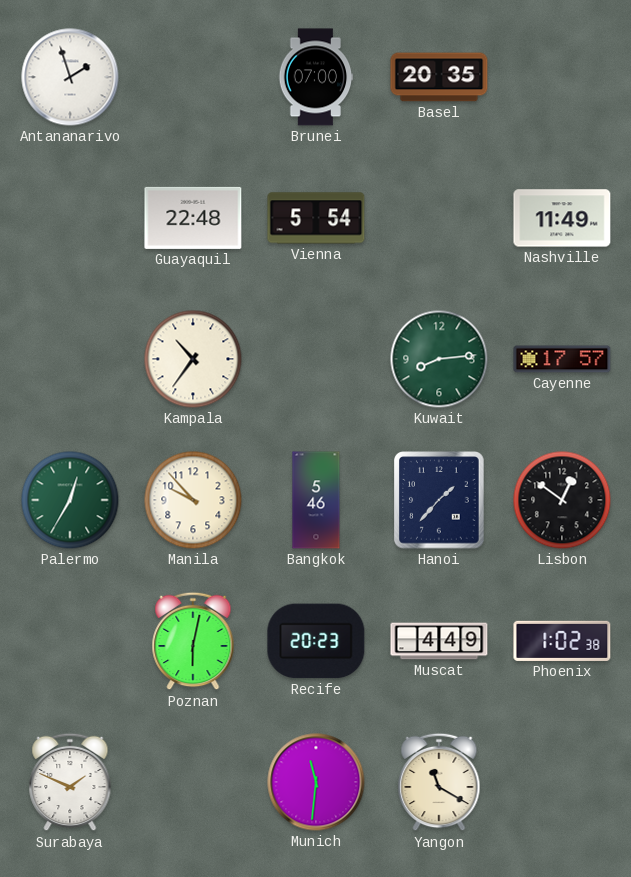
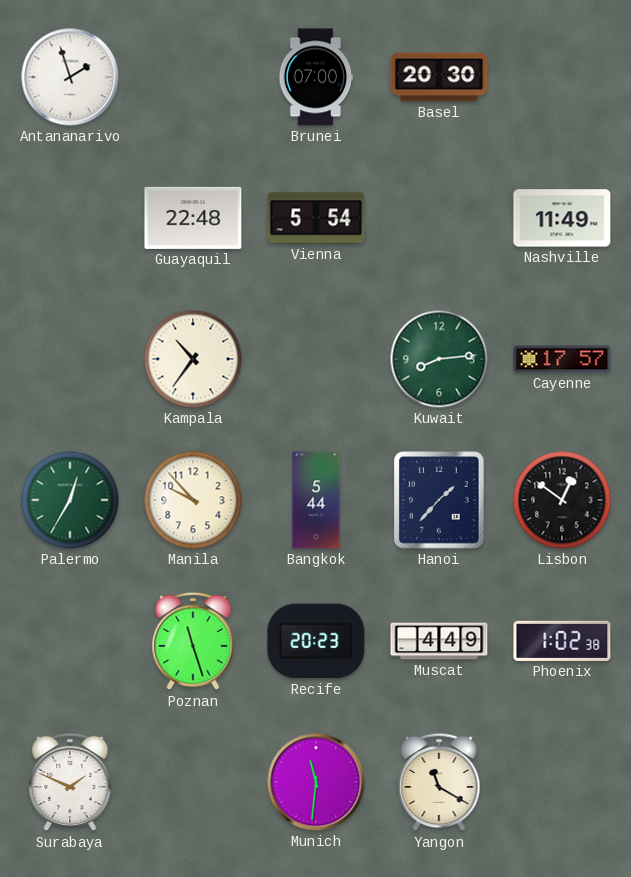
Basel: 20:35 -> 20:30
Bangkok: 5:46 -> 5:44
Poznan: 6:02 -> 11:27
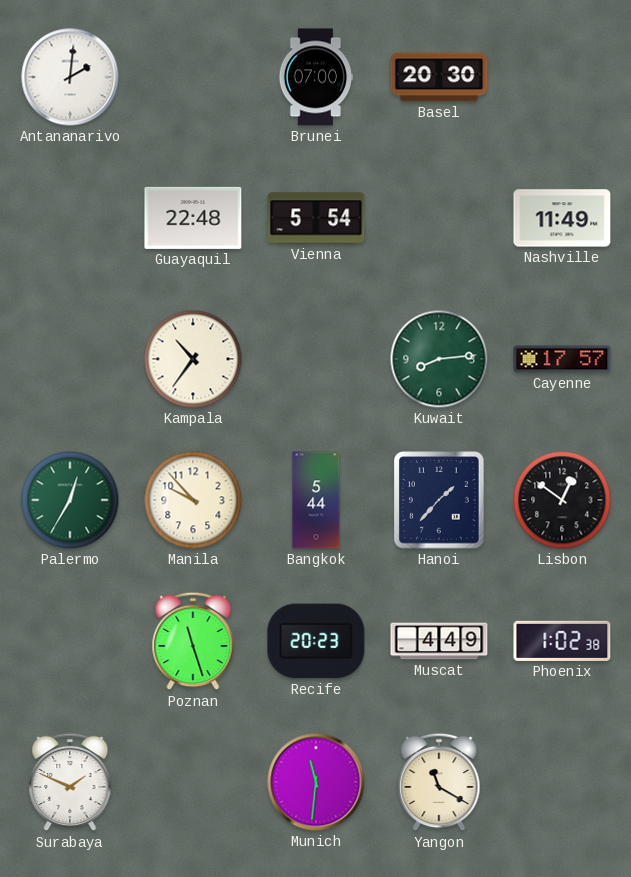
Antananarivo: 1:57 -> 2:01
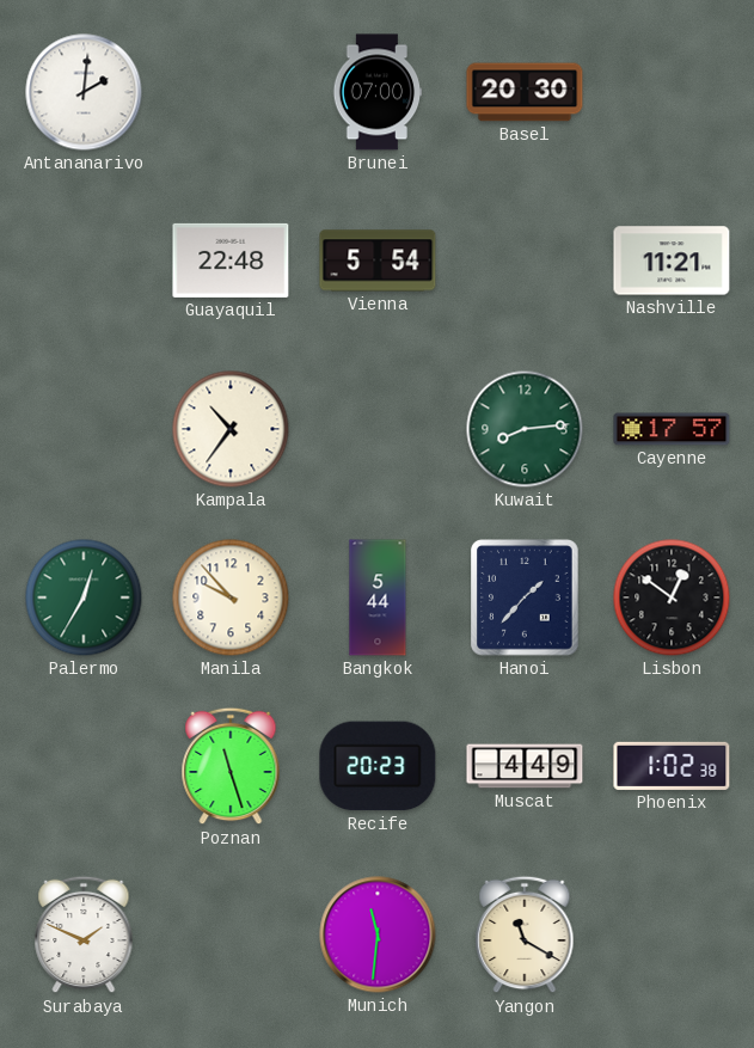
Nashville: 11:49 -> 11:21
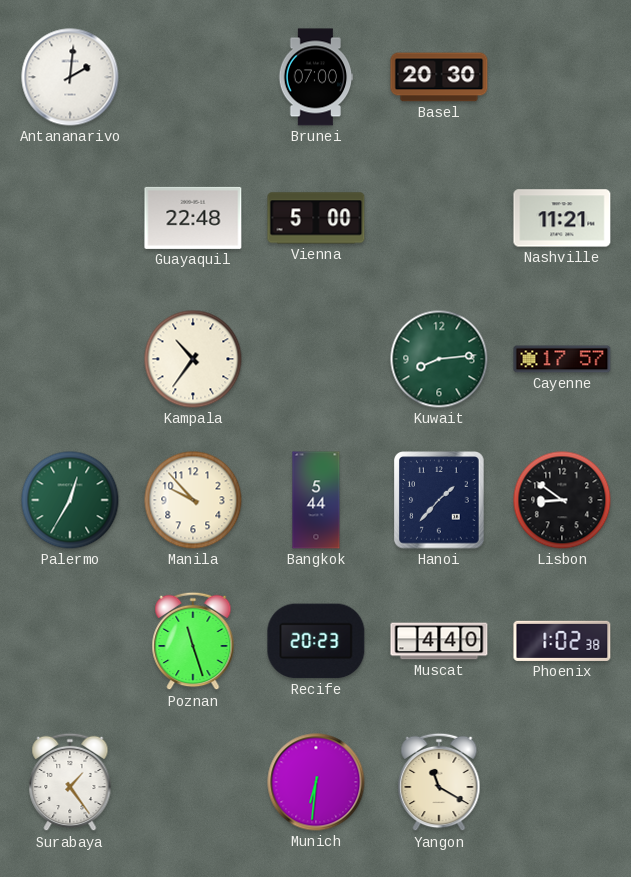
Vienna: 5:54 -> 5:00
Lisbon: 12:51 -> 8:51
Muscat: 4:49 -> 4:40
Surabaya: 1:49 -> 1:24
Munich: 11:31 -> 6:31
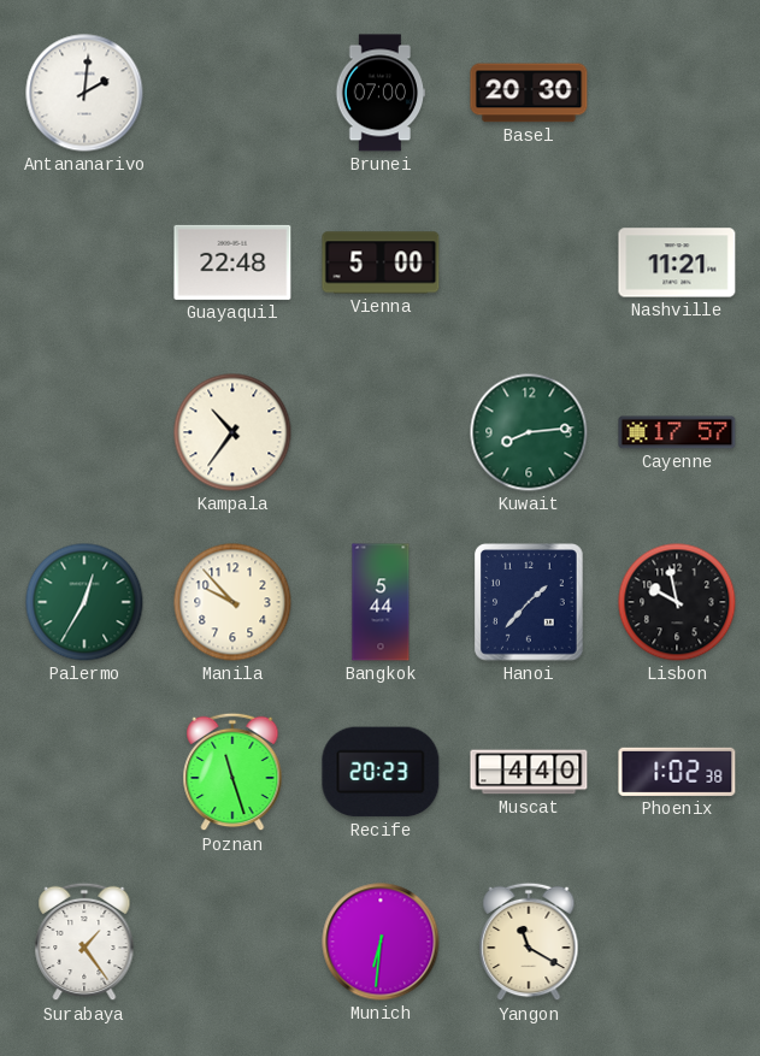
Lisbon: 8:51 -> 9:58
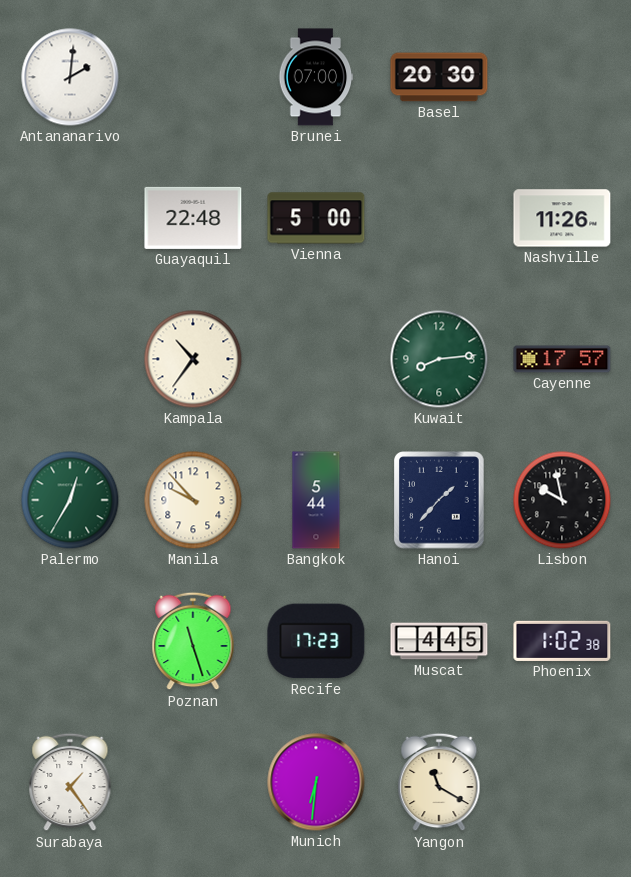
Nashville: 11:21 -> 11:26
Recife: 20:23 -> 17:23
Muscat: 4:40 -> 4:45
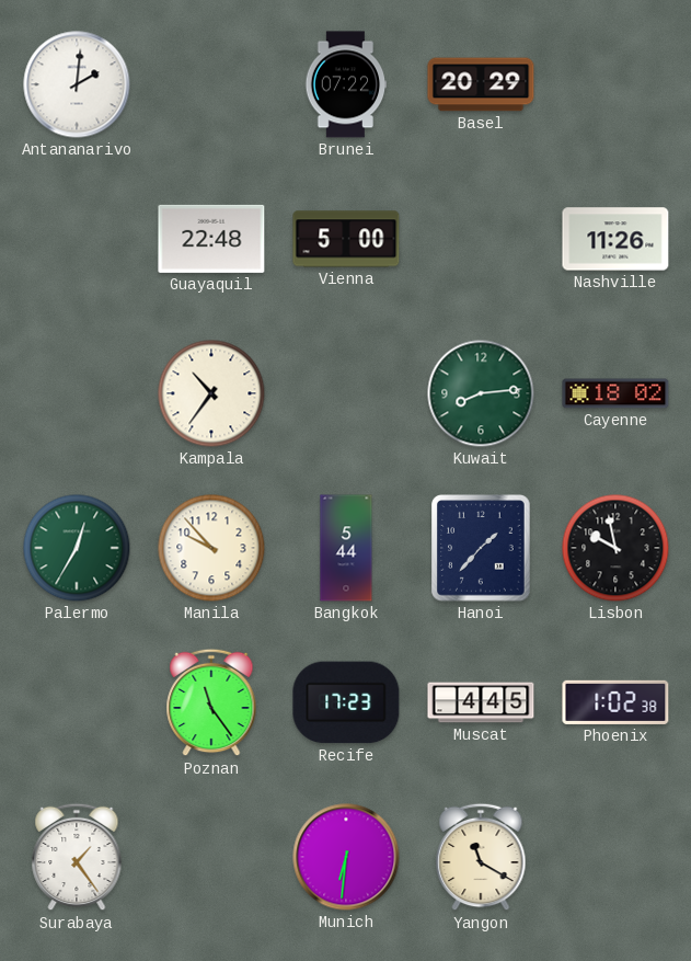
Brunei: 07:00 -> 07:22
Basel: 20:30 -> 20:29
Cayenne: 17:57 -> 18:02
Poznan: 11:27 -> 11:24
